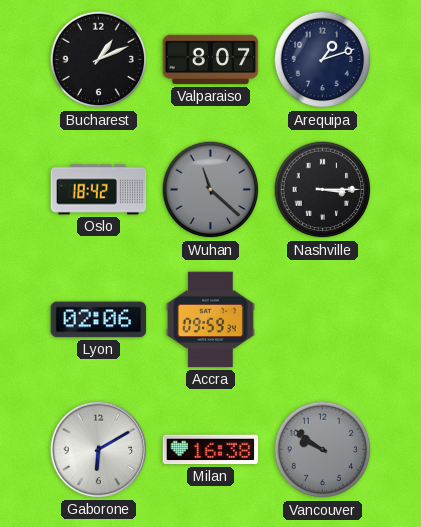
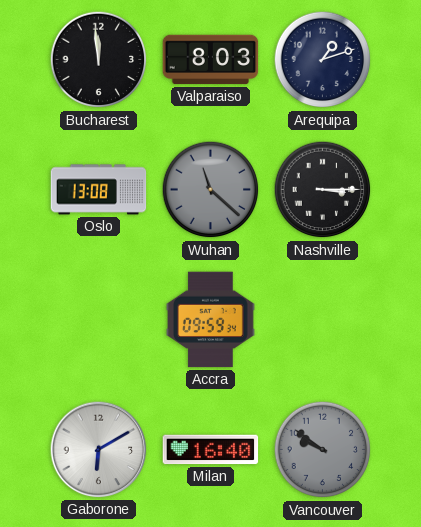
Bucharest: 1:11 -> 11:59
Valparaiso: 8:07 -> 8:03
Oslo: 18:42 -> 13:08
Lyon: 02:06 -> none
Milan: 16:38 -> 16:40
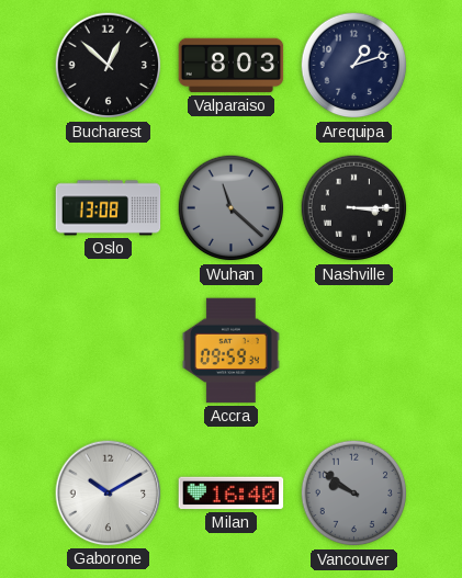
Bucharest: 11:59 -> 12:52
Gaborone: 6:10 -> 10:10
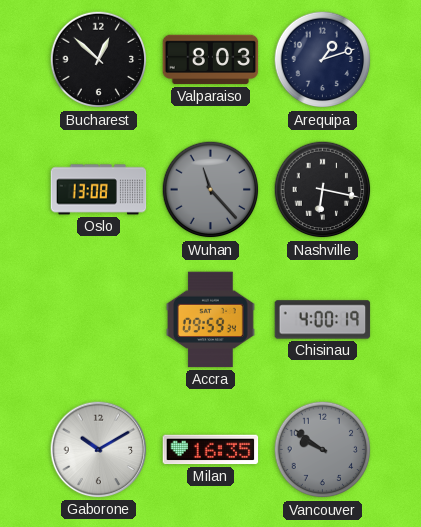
Wuhan: 11:22 -> 11:23
Nashville: 3:15 -> 6:17
Chisinau: none -> 4:00
Milan: 16:40 -> 16:35
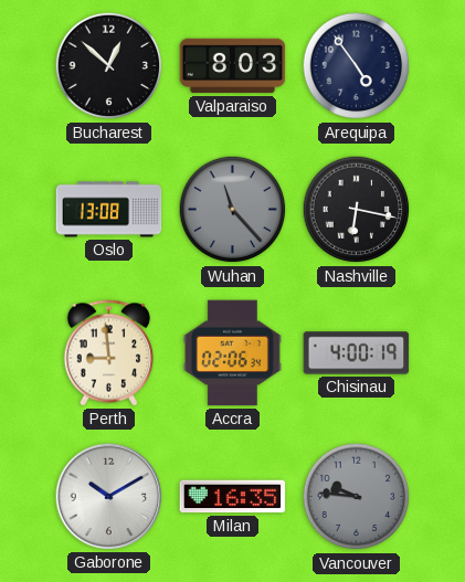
Arequipa: 1:12 -> 4:54
Perth: none -> 8:59
Accra: 09:59 -> 02:06
Vancouver: 9:51 -> 9:46
